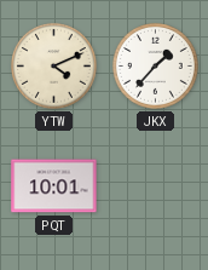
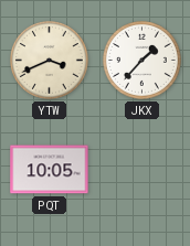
YTW: 4:11 -> 3:41
PQT: 10:01 -> 10:05
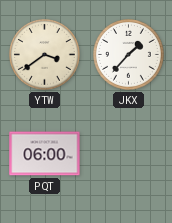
YTW: 3:41 -> 3:39
PQT: 10:05 -> 06:00
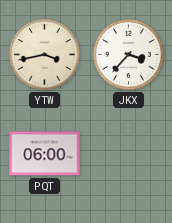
YTW: 3:39 -> 3:43
JKX: 1:37 -> 3:37
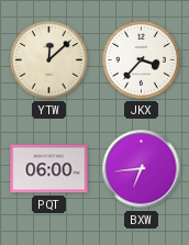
YTW: 3:43 -> 12:08
BXW: none -> 6:44
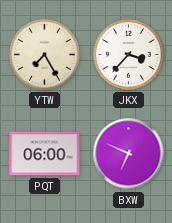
YTW: 12:08 -> 7:25
BXW: 6:44 -> 6:49
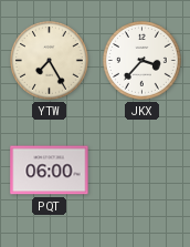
BXW: 6:49 -> none
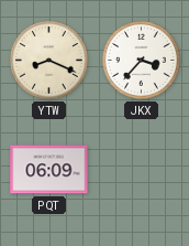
YTW: 7:25 -> 8:19
PQT: 06:00 -> 06:09
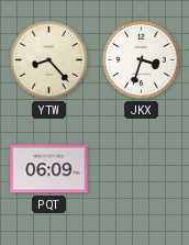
YTW: 8:19 -> 8:23
JKX: 3:37 -> 3:33
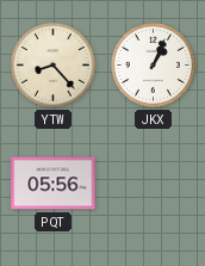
JKX: 3:33 -> 1:04
PQT: 06:09 -> 05:56
